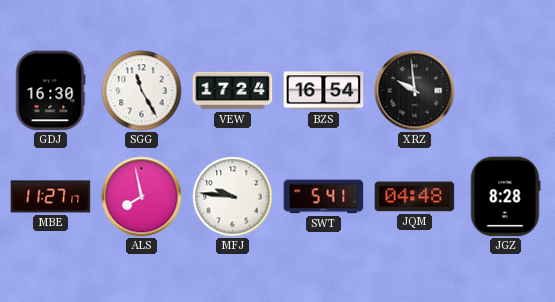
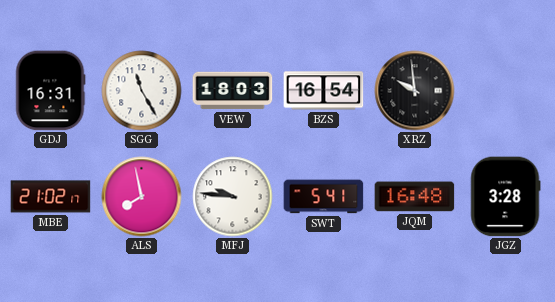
GDJ: 16:30 -> 16:31
VEW: 17:24 -> 18:03
MBE: 11:27 -> 21:02
JQM: 04:48 -> 16:48
JGZ: 8:28 -> 3:28
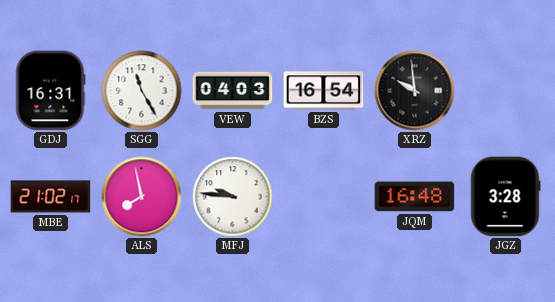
VEW: 18:03 -> 04:03
SWT: 5:41 -> none
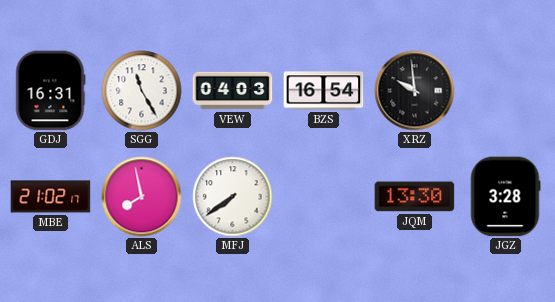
MFJ: 9:46 -> 7:39
JQM: 16:48 -> 13:30
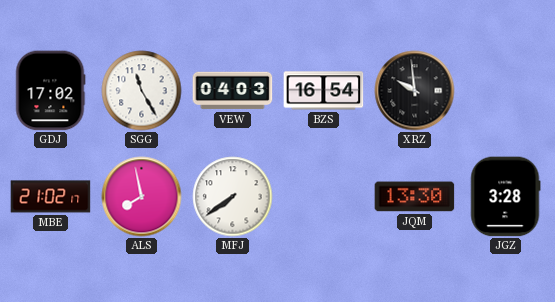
GDJ: 16:31 -> 17:02
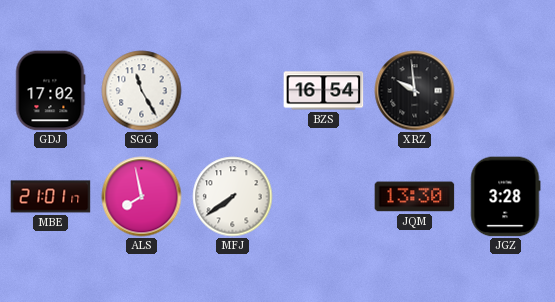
VEW: 04:03 -> none
MBE: 21:02 -> 21:01
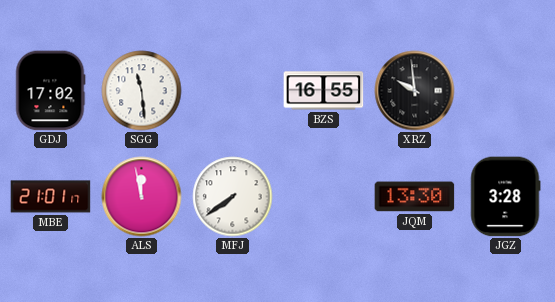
SGG: 11:25 -> 11:29
BZS: 16:54 -> 16:55
ALS: 7:58 -> 11:58
